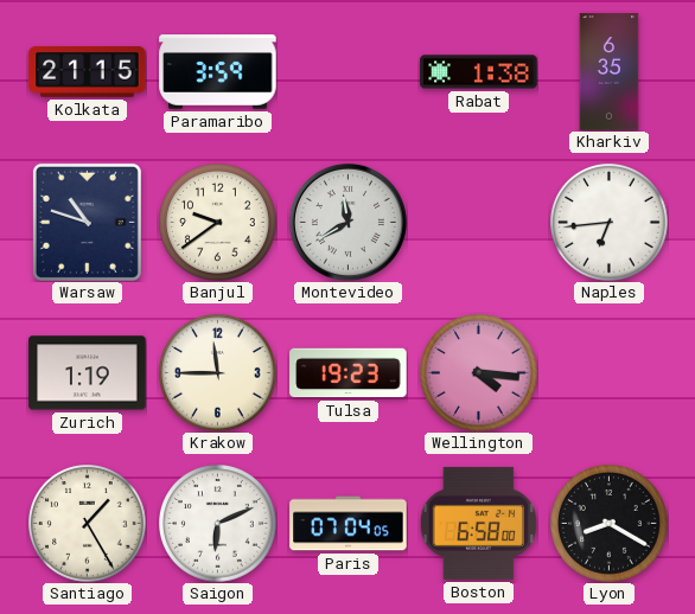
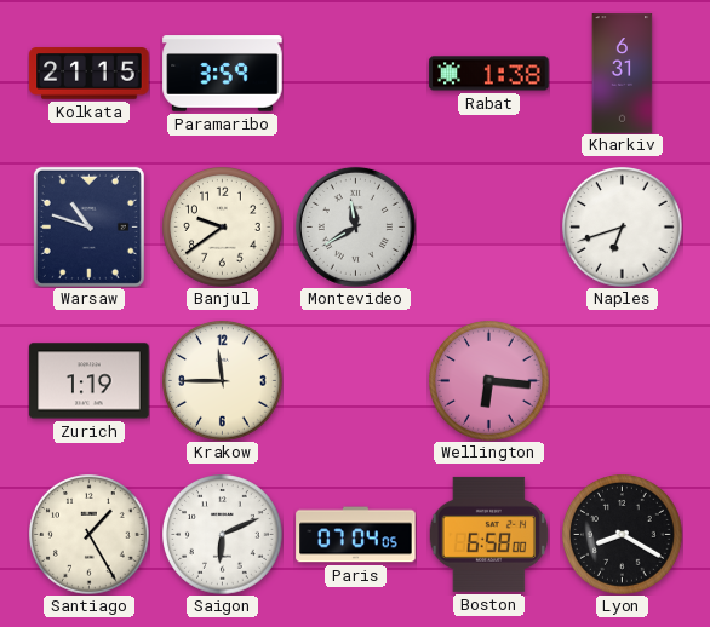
Kharkiv: 6:35 -> 6:31
Naples: 6:44 -> 6:42
Tulsa: 19:23 -> none
Wellington: 4:16 -> 6:16
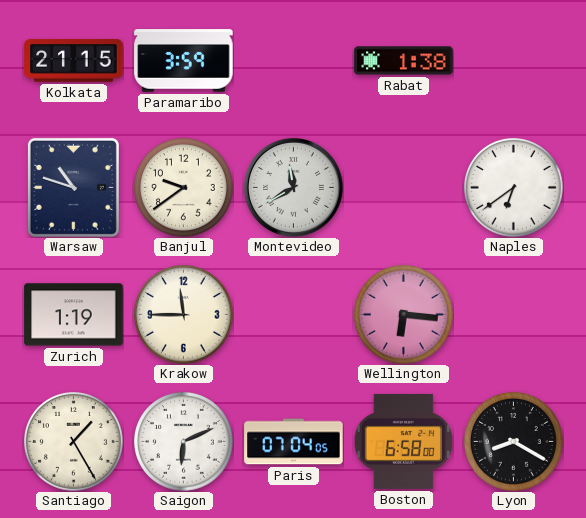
Kharkiv: 6:31 -> none
Naples: 6:42 -> 6:39
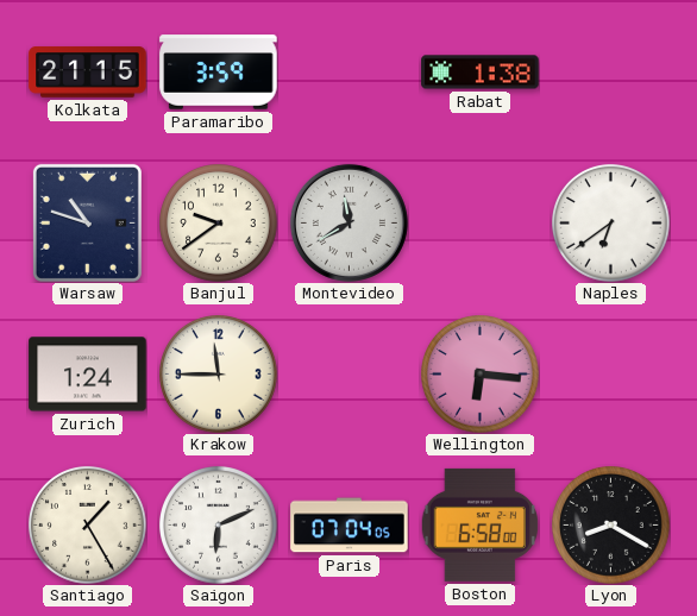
Zurich: 1:19 -> 1:24
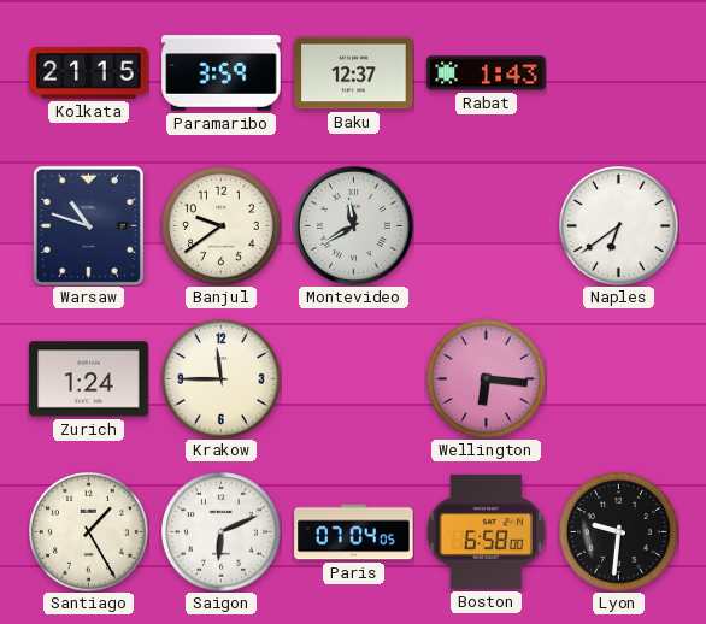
Baku: none -> 12:37
Rabat: 1:38 -> 1:43
Lyon: 8:20 -> 9:31
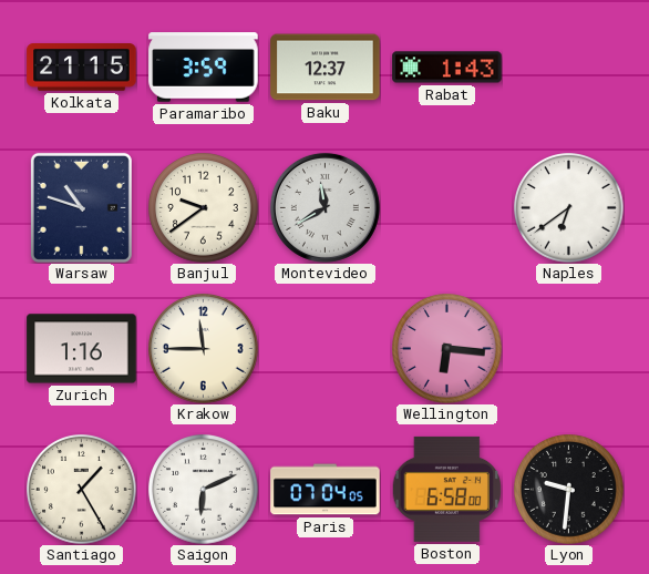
Zurich: 1:24 -> 1:16
